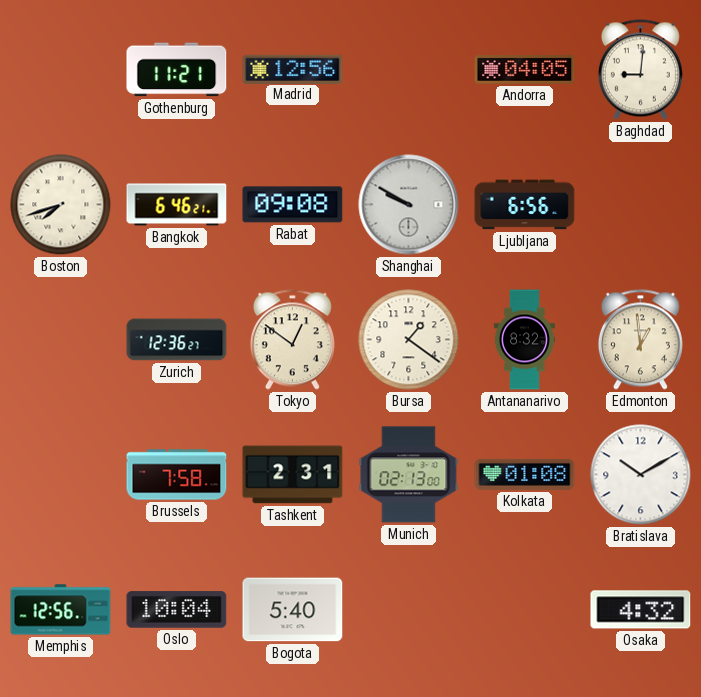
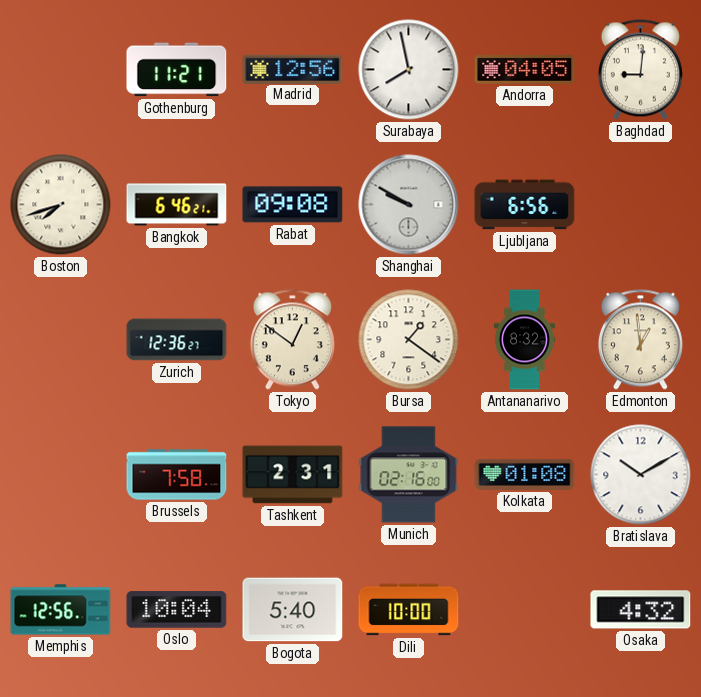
Surabaya: none -> 7:58
Munich: 02:13 -> 02:16
Dili: none -> 10:00
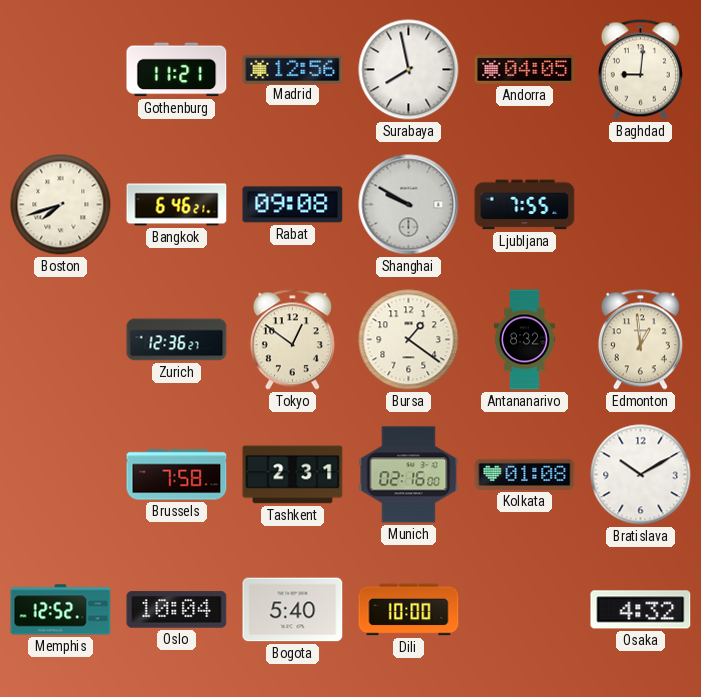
Ljubljana: 6:56 -> 7:55
Memphis: 12:56 -> 12:52
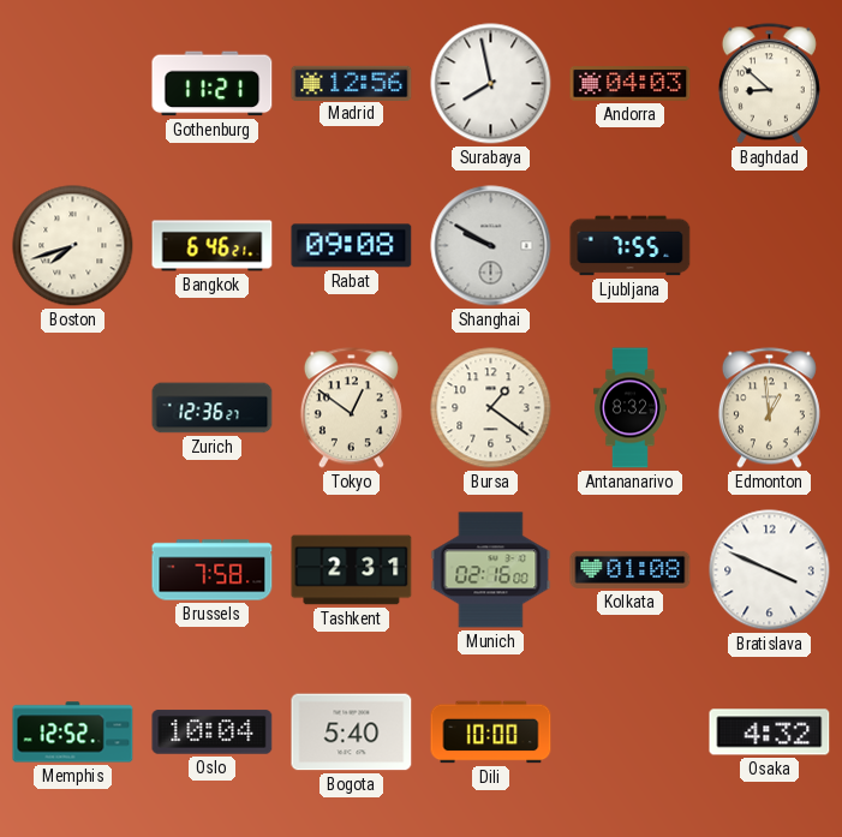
Andorra: 04:05 -> 04:03
Baghdad: 9:01 -> 8:52
Bratislava: 10:10 -> 3:49
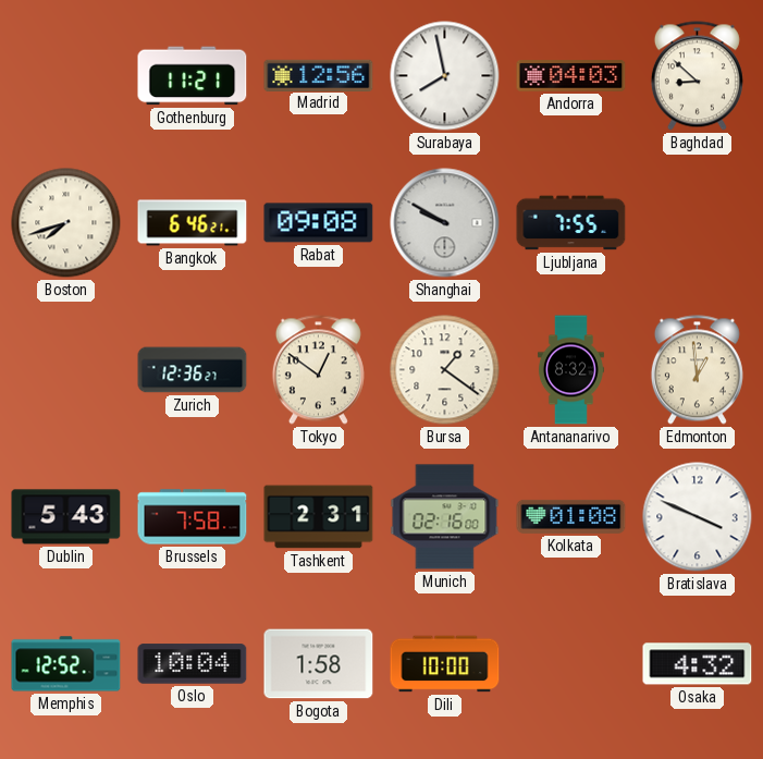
Dublin: none -> 5:43
Bogota: 5:40 -> 1:58
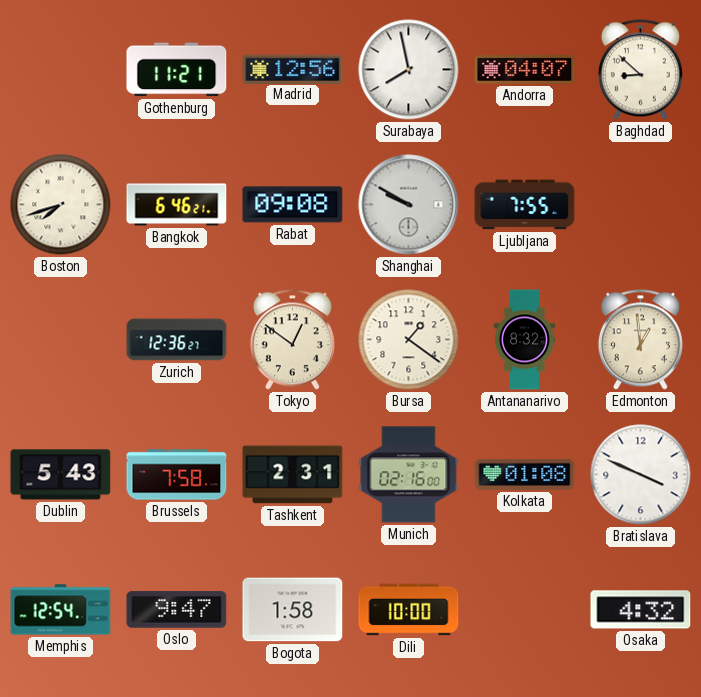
Andorra: 04:03 -> 04:07
Memphis: 12:52 -> 12:54
Oslo: 10:04 -> 9:47
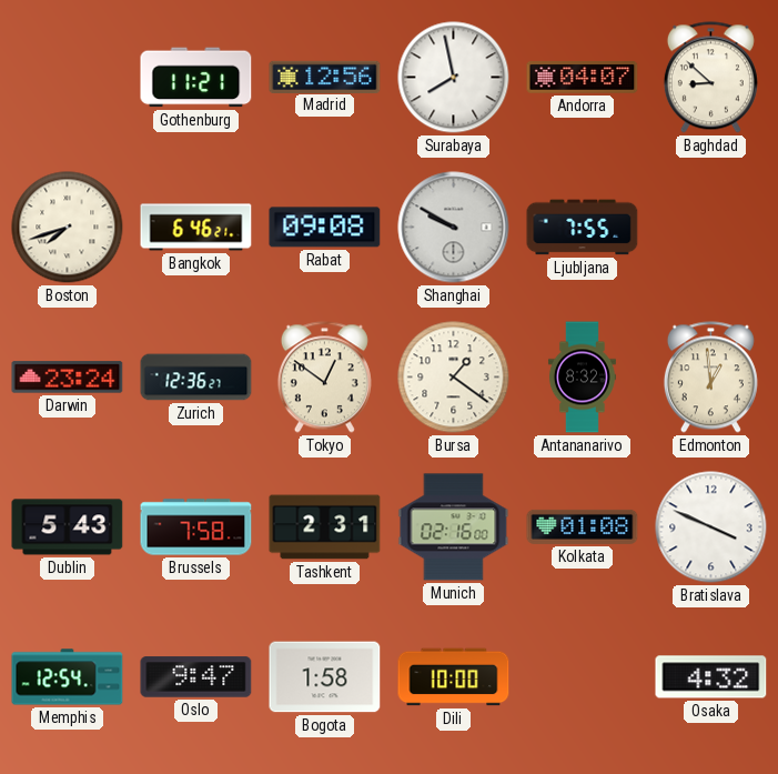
Darwin: none -> 23:24
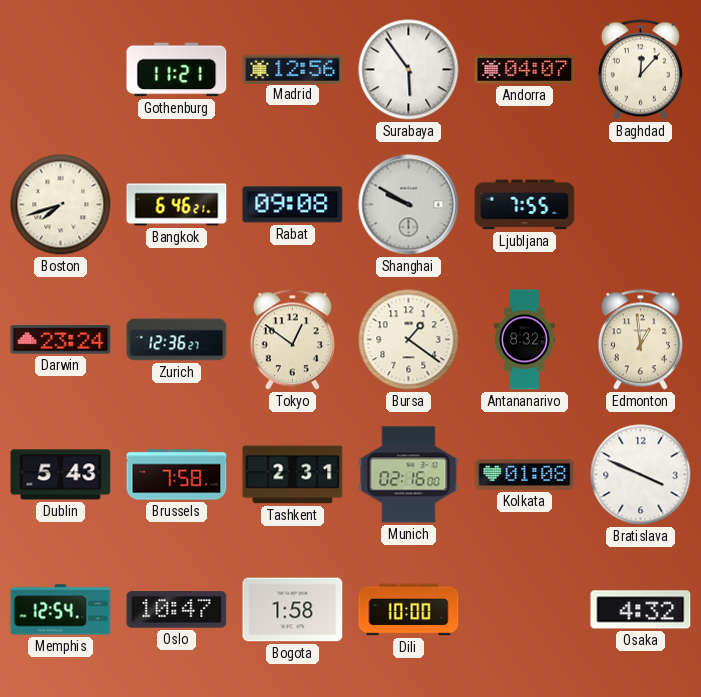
Surabaya: 7:58 -> 5:54
Baghdad: 8:52 -> 12:07
Oslo: 9:47 -> 10:47
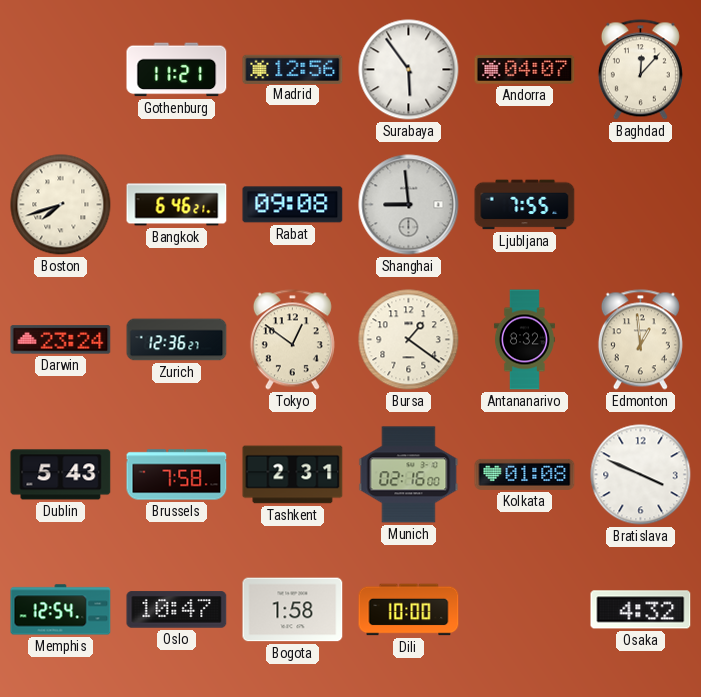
Shanghai: 9:50 -> 8:59
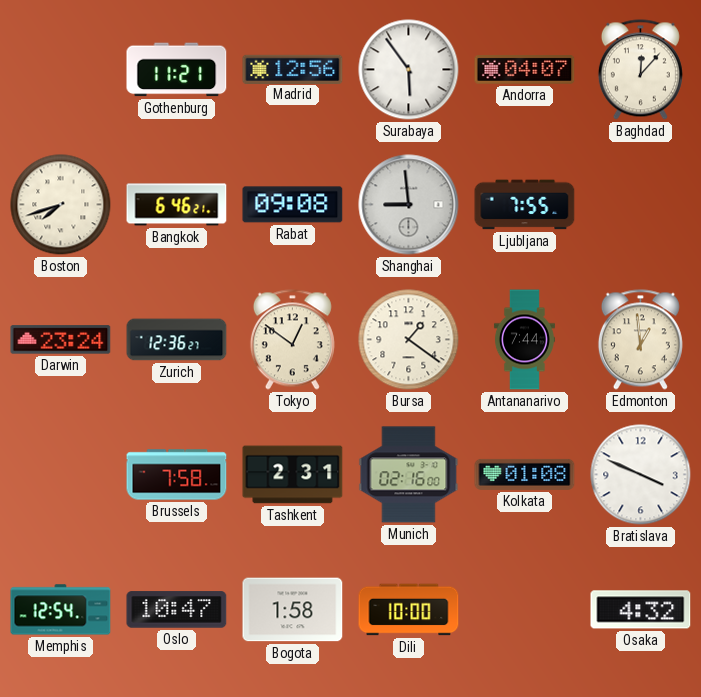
Antananarivo: 8:32 -> 7:44
Dublin: 5:43 -> none
